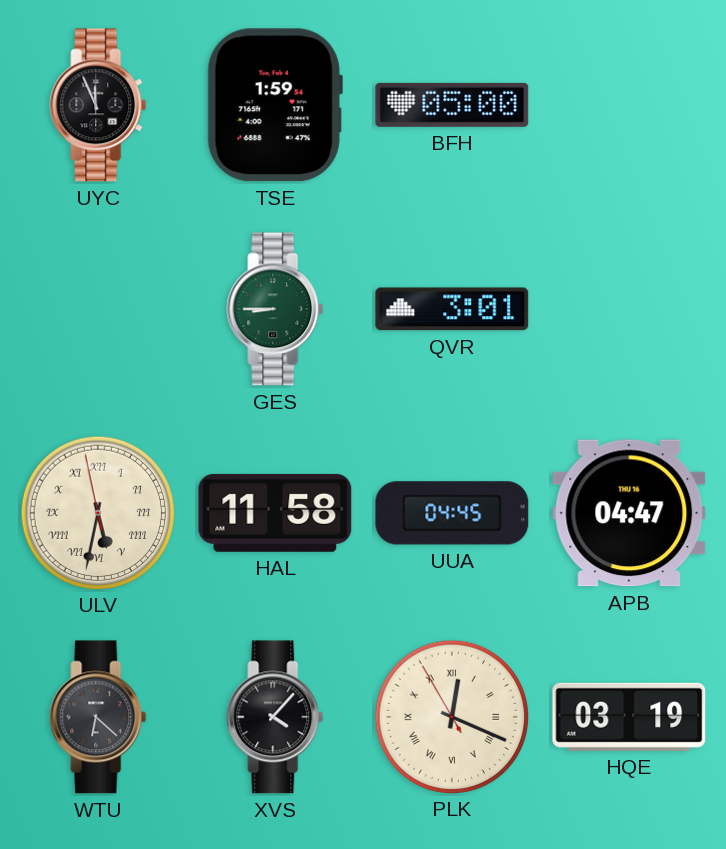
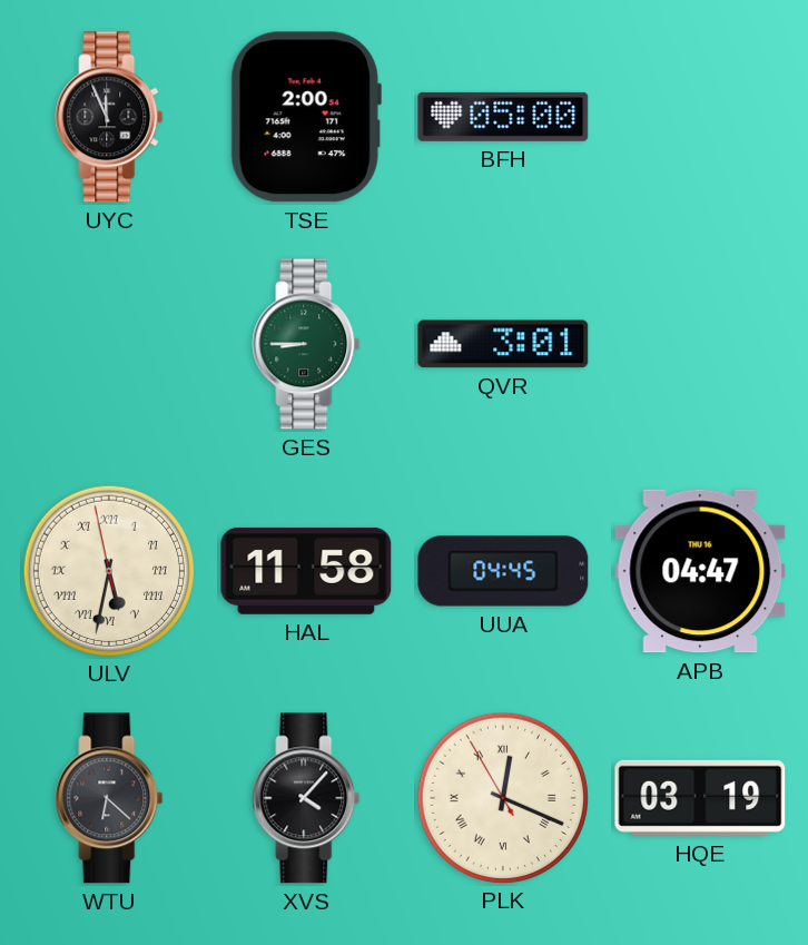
TSE: 1:59 -> 2:00
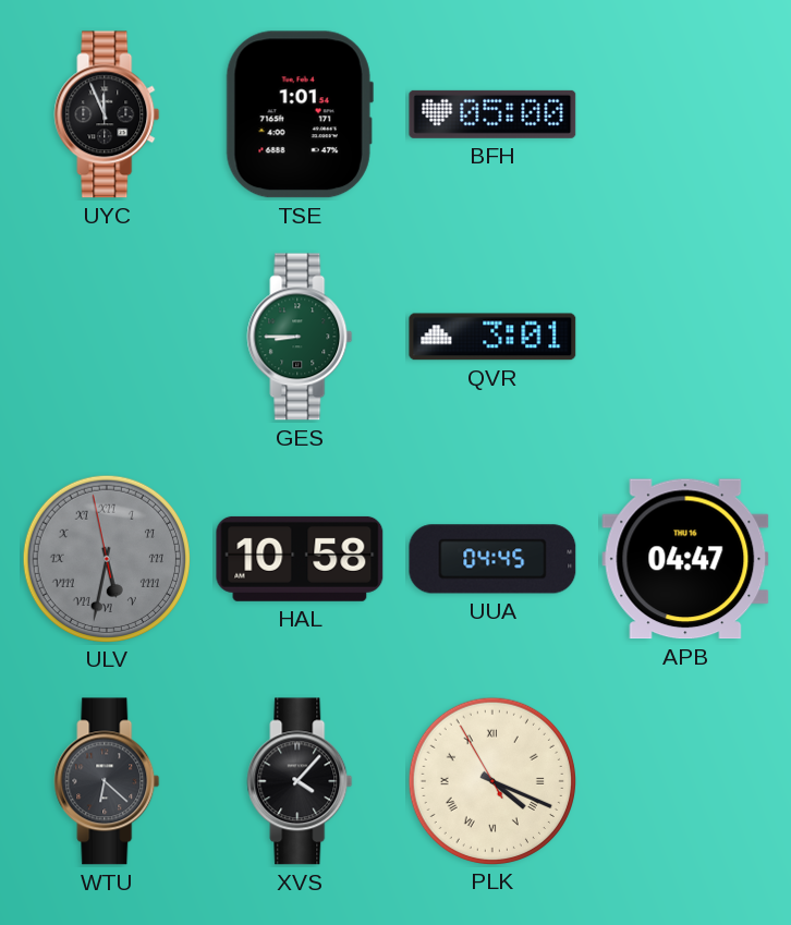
TSE: 2:00 -> 1:01
ULV dial: cream -> grey
HAL: 11:58 -> 10:58
PLK: 12:18 -> 4:18
HQE: 03:19 -> none
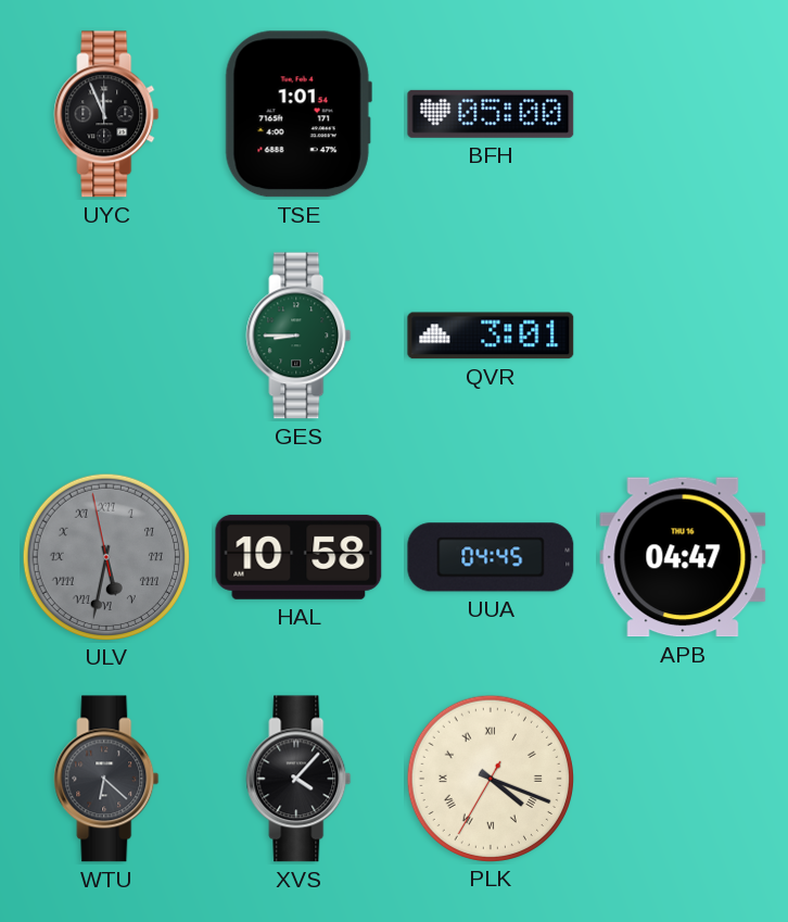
PLK: 4:18:55 -> 4:18:35
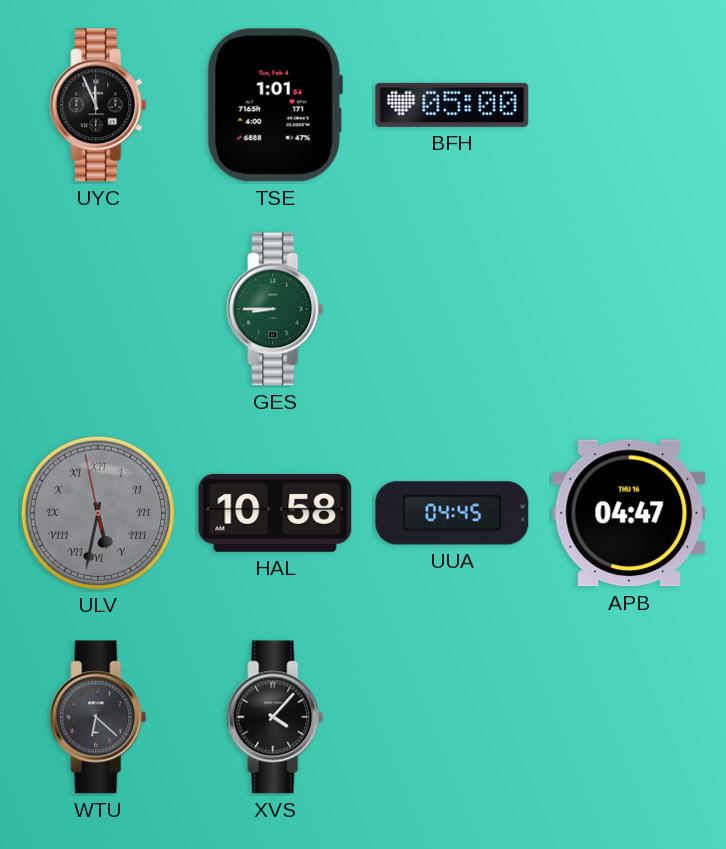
QVR: 3:01 -> none
PLK: 4:18 -> none
